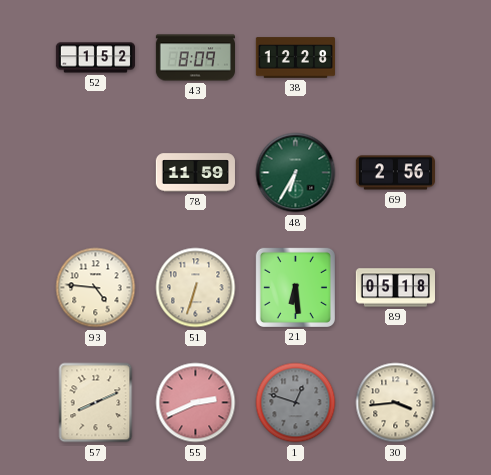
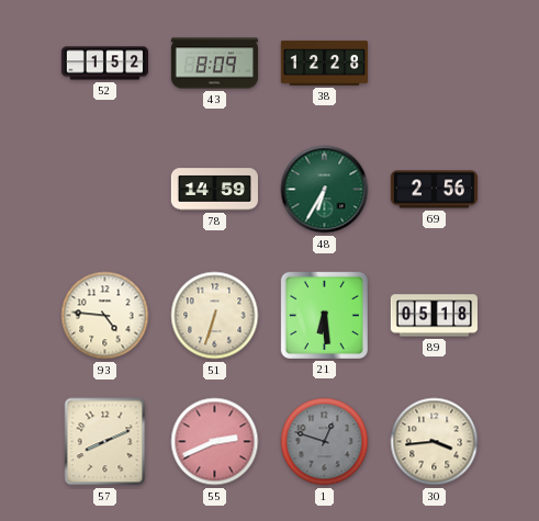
78: 11:59 -> 14:59
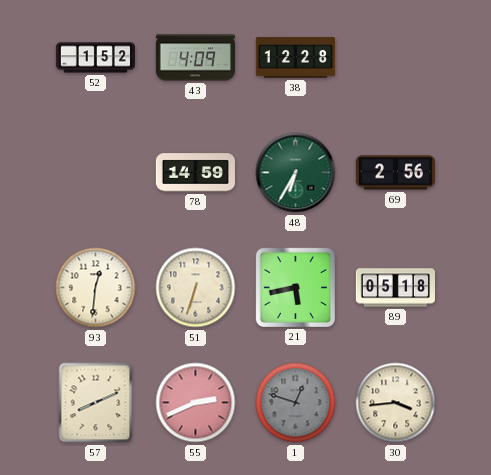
43: 8:09 -> 4:09
93: 4:46 -> 12:31
21: 6:29 -> 5:43
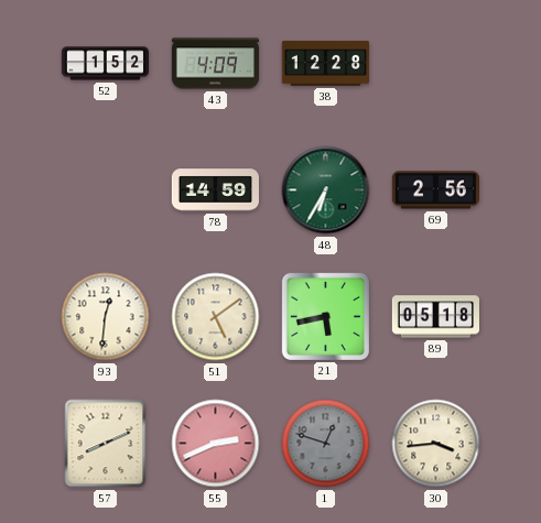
51: 6:33 -> 5:09
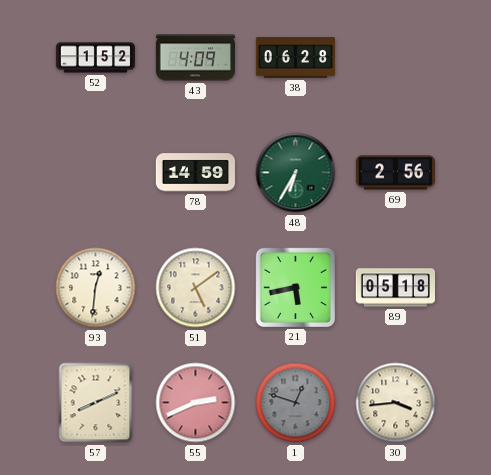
38: 12:28 -> 06:28
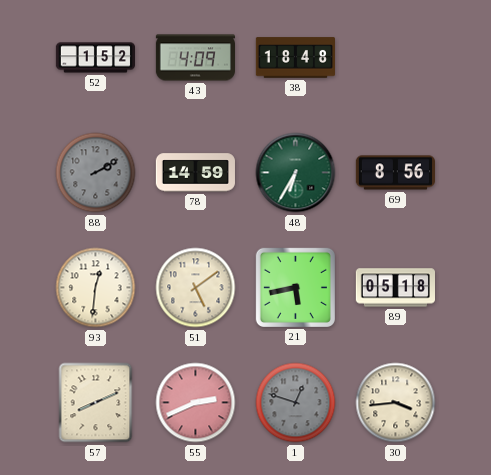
38: 06:28 -> 18:48
88: none -> 2:10
69: 2:56 -> 8:56
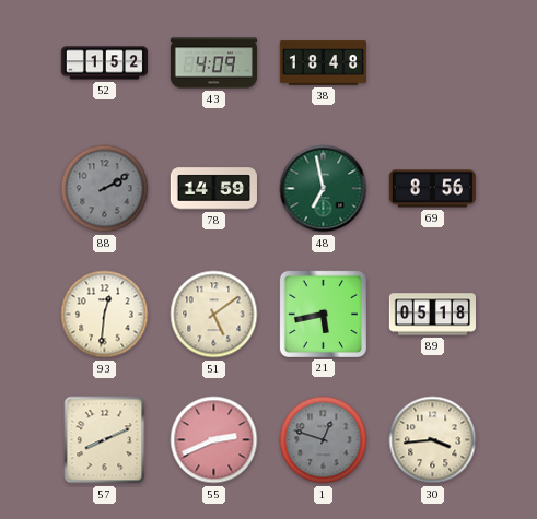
48: 6:35 -> 6:58
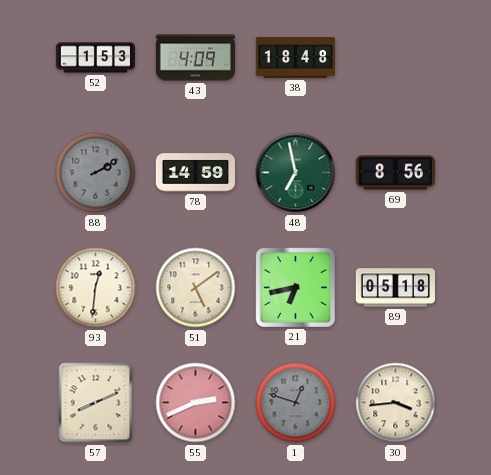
52: 1:52 -> 1:53
21: 5:43 -> 6:43
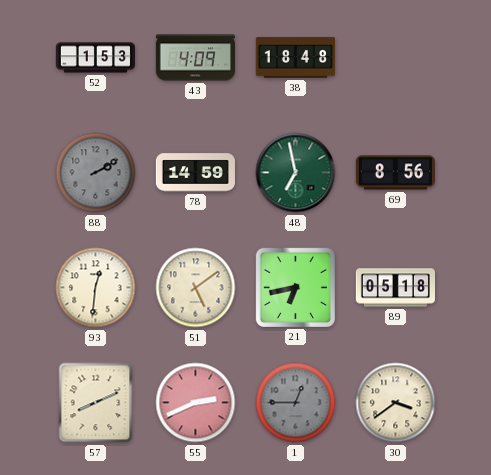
1: 12:48 -> 12:45
30: 3:44 -> 3:39
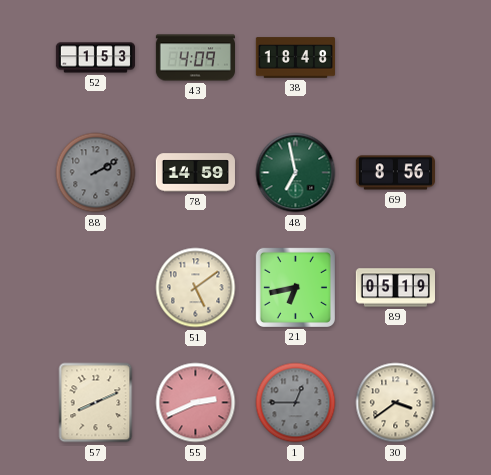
93: 12:31 -> none
89: 05:18 -> 05:19
